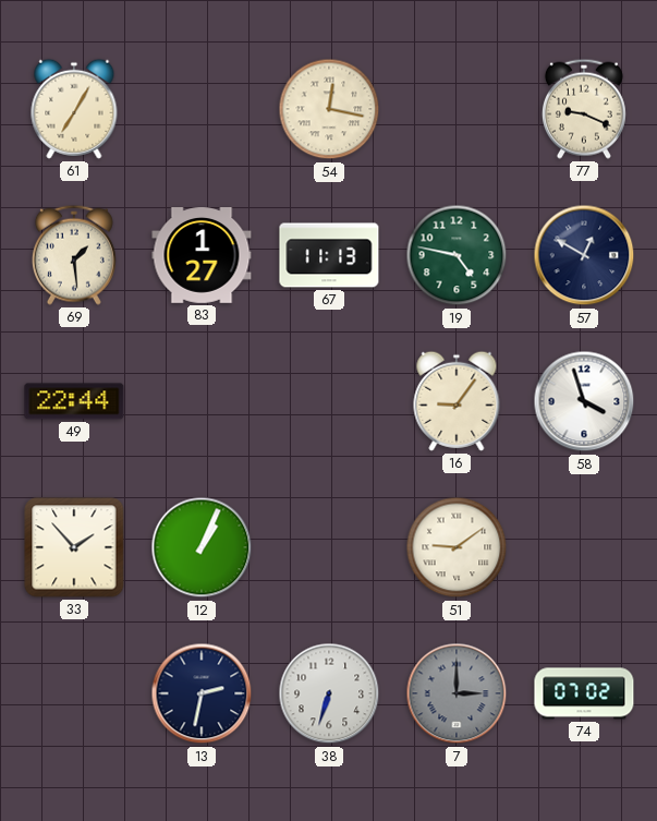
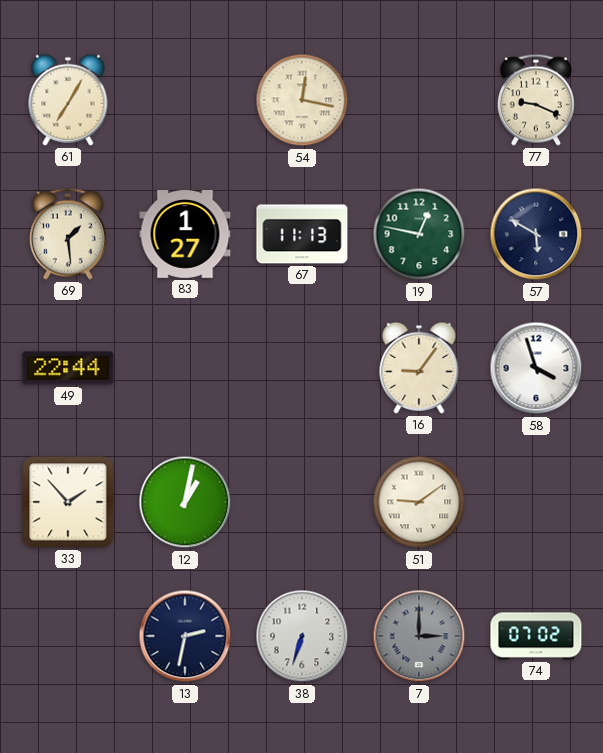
19: 4:47 -> 12:47
57: 12:50 -> 5:50
12: 1:04 -> 1:02
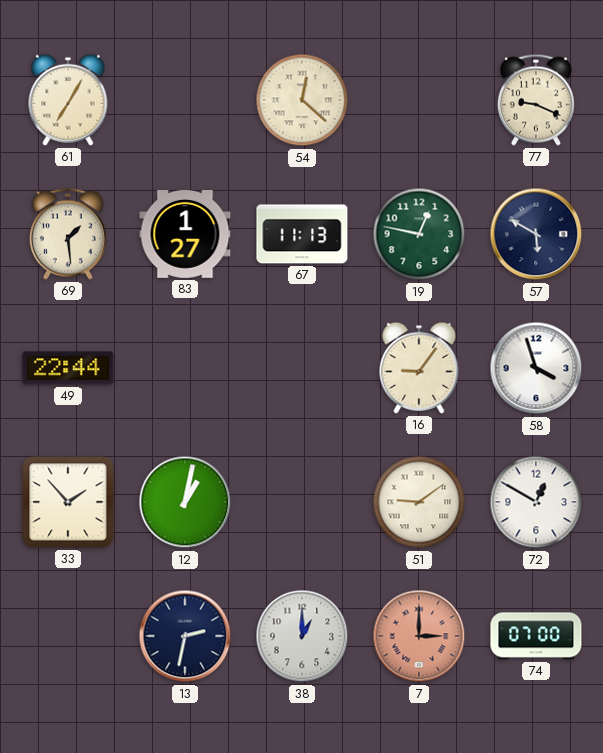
54: 12:17 -> 12:22
72: none -> 12:50
38: 6:33 -> 1:00
7 dial: grey -> salmon
74: 07:02 -> 07:00
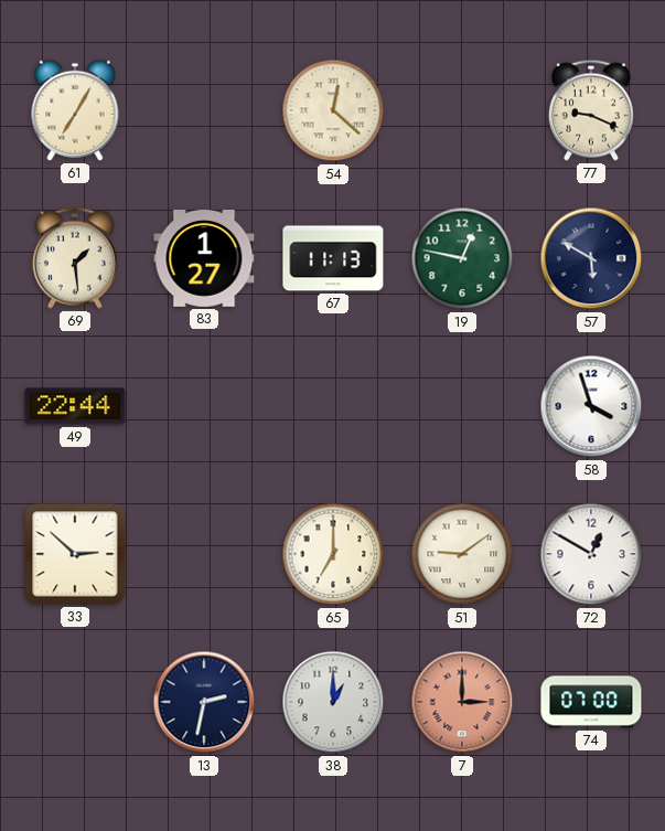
16: 9:06 -> none
33: 1:53 -> 2:52
12: 1:02 -> none
65: none -> 7:00
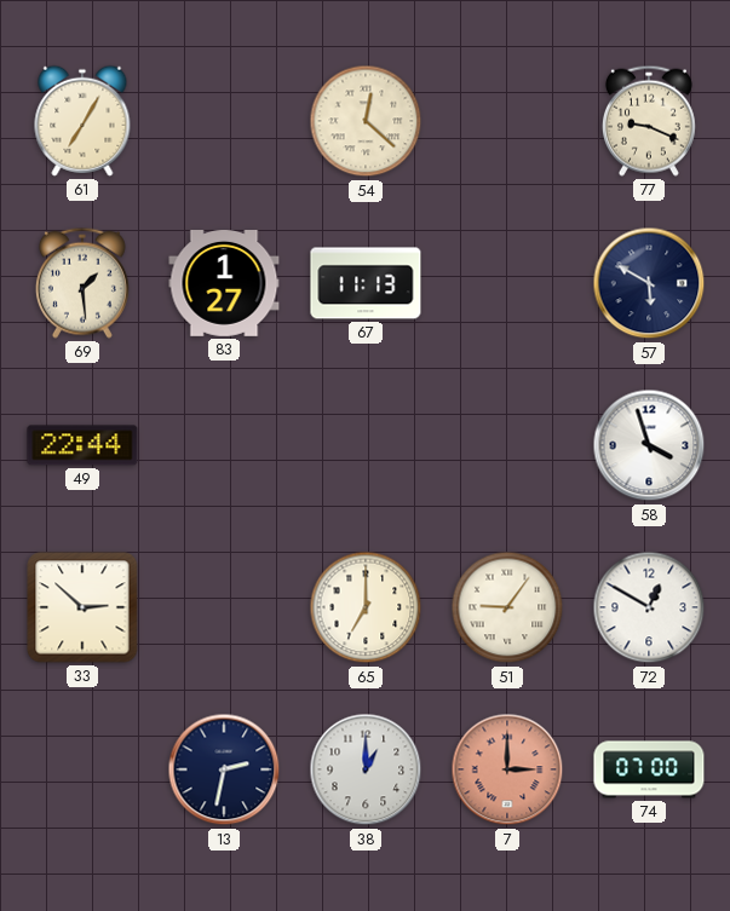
19: 12:47 -> none
51: 9:09 -> 9:06
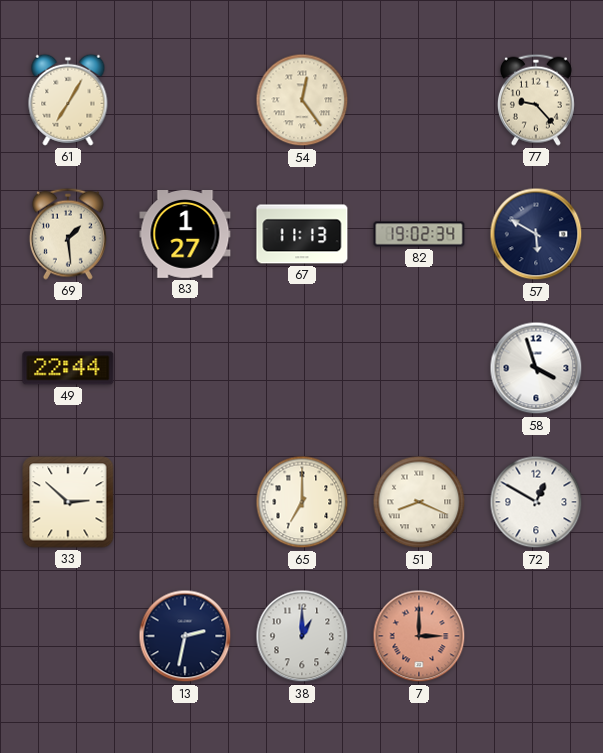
54: 12:22 -> 12:24
77: 9:19 -> 9:23
82: none -> 19:02
51: 9:06 -> 8:19
74: 07:00 -> none
